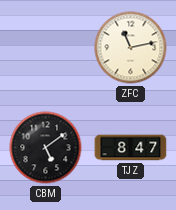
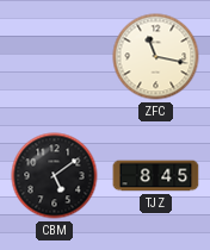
ZFC: 11:13 -> 11:17
TJZ: 8:47 -> 8:45
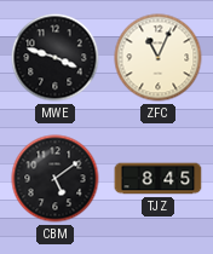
MWE: none -> 3:48
ZFC: 11:17 -> 11:04
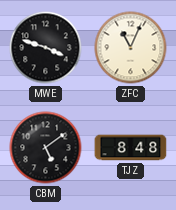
TJZ: 8:45 -> 8:48
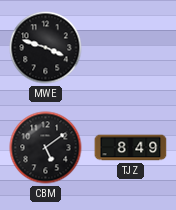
ZFC: 11:04 -> none
TJZ: 8:48 -> 8:49
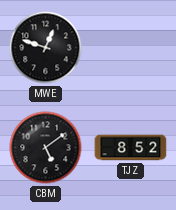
MWE: 3:48 -> 12:48
TJZ: 8:49 -> 8:52
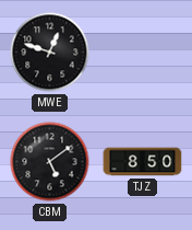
TJZ: 8:52 -> 8:50
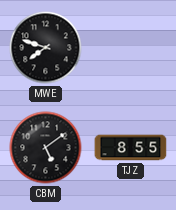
MWE: 12:48 -> 7:48
TJZ: 8:50 -> 8:55
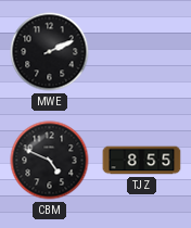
MWE: 7:48 -> 2:11
CBM: 5:09 -> 4:49
